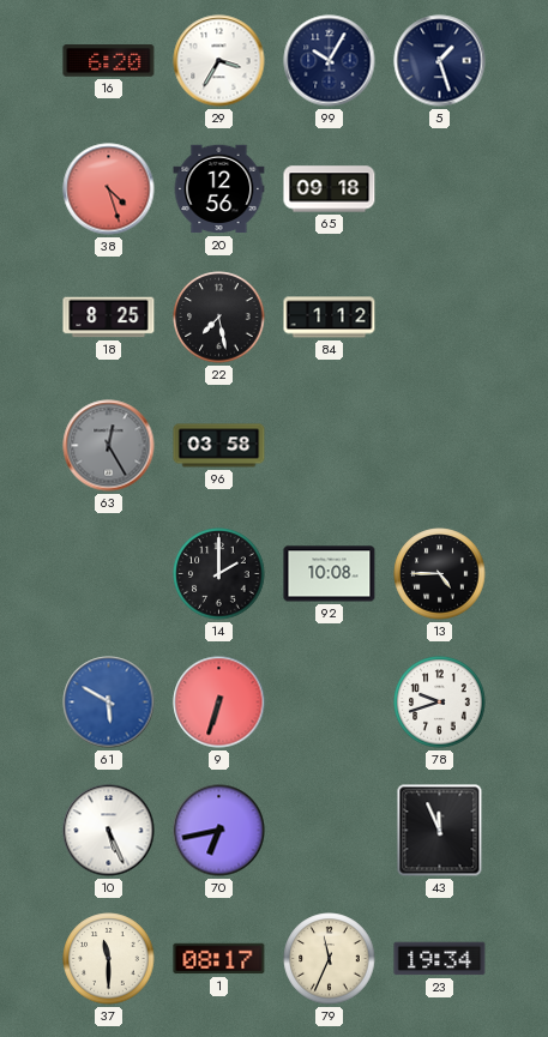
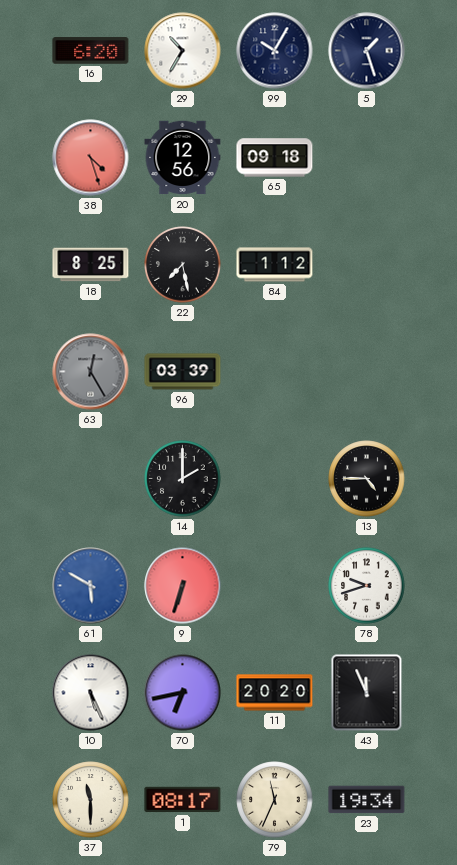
29: 3:35 -> 10:35
96: 03:58 -> 03:39
92: 10:08 -> none
11: none -> 20:20
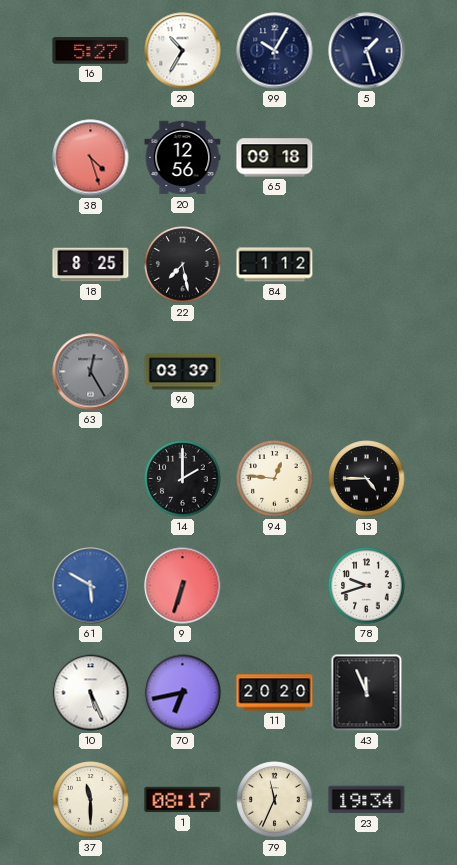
16: 6:20 -> 5:27
94: none -> 12:46
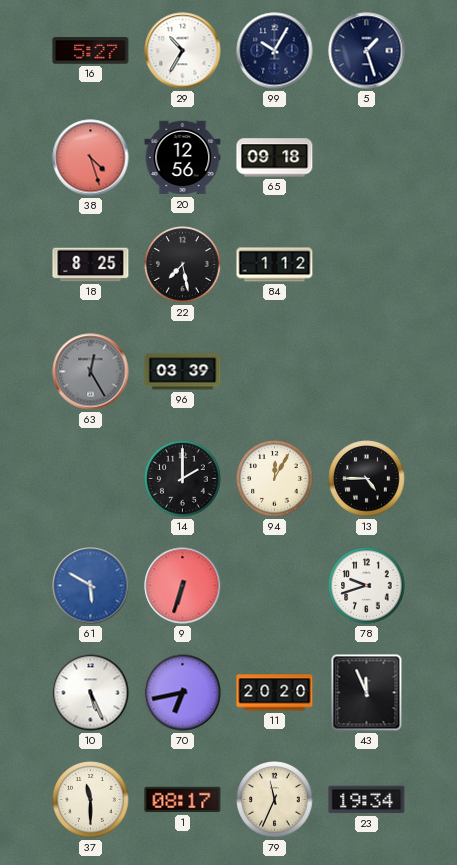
94: 12:46 -> 12:05
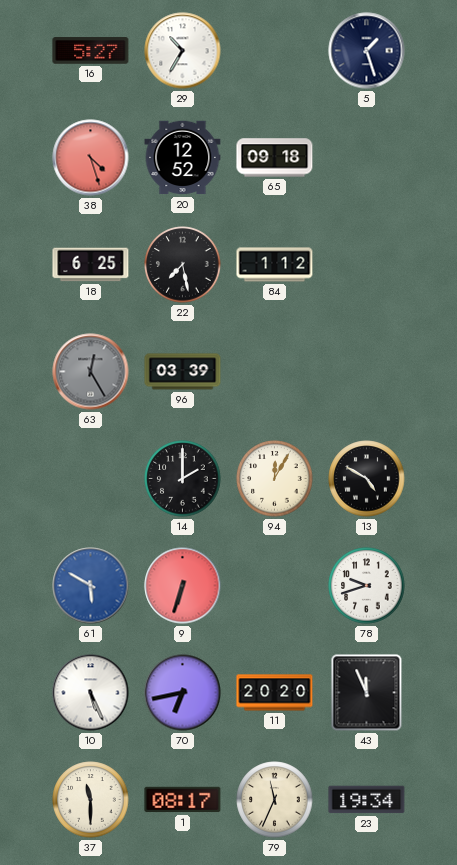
99: 10:05 -> none
20: 12:56 -> 12:52
18: 8:25 -> 6:25
13: 4:45 -> 4:50
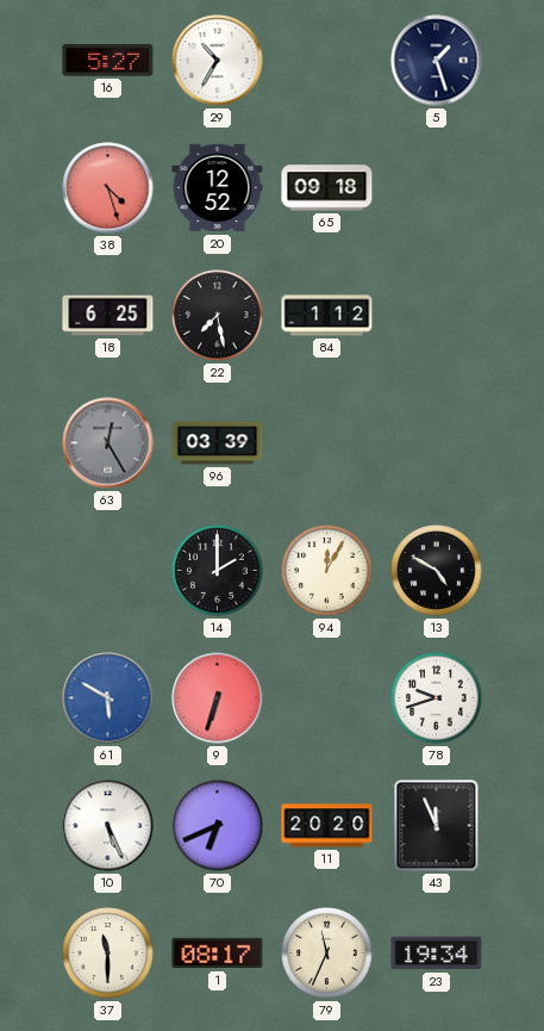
70: 6:43 -> 6:41
